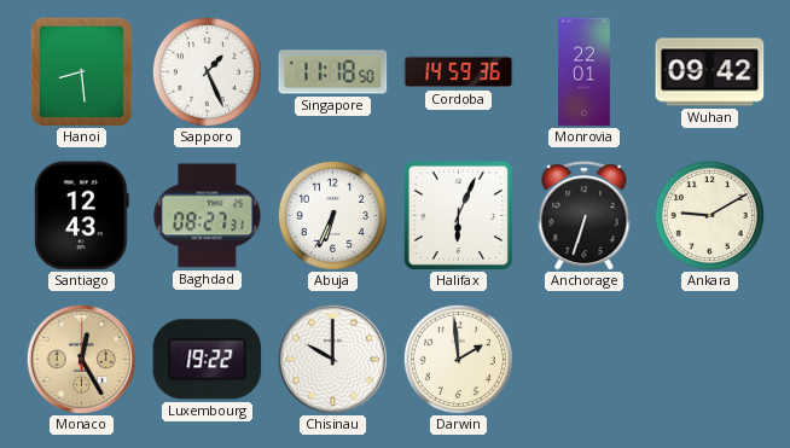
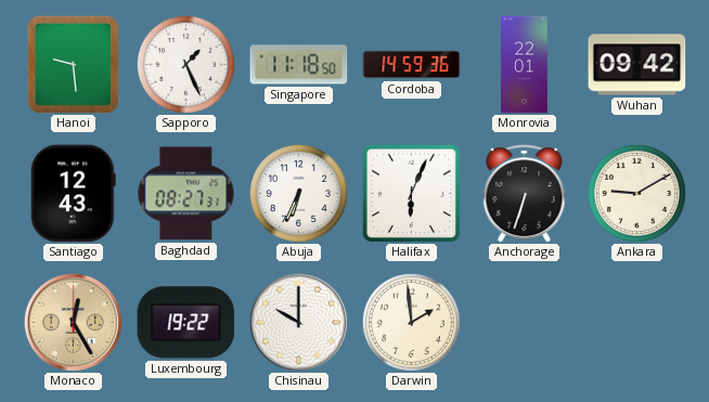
Hanoi: 8:29 -> 9:29
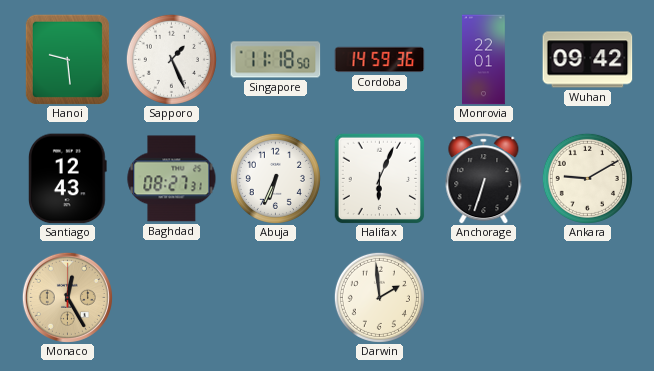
Luxembourg: 19:22 -> none
Chisinau: 10:00 -> none
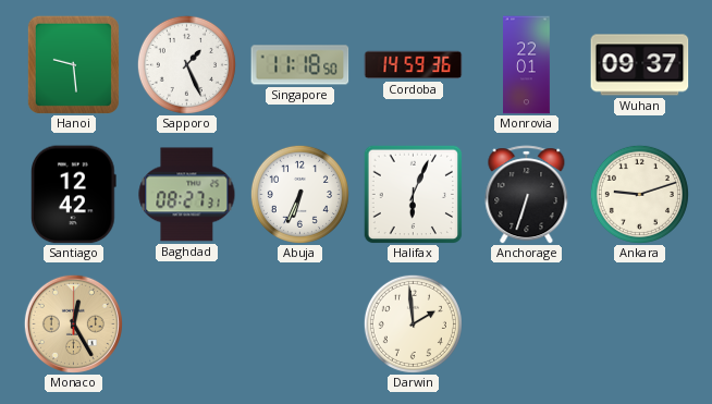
Wuhan: 09:42 -> 09:37
Santiago: 12:43 -> 12:42
Ankara: 9:10 -> 9:12
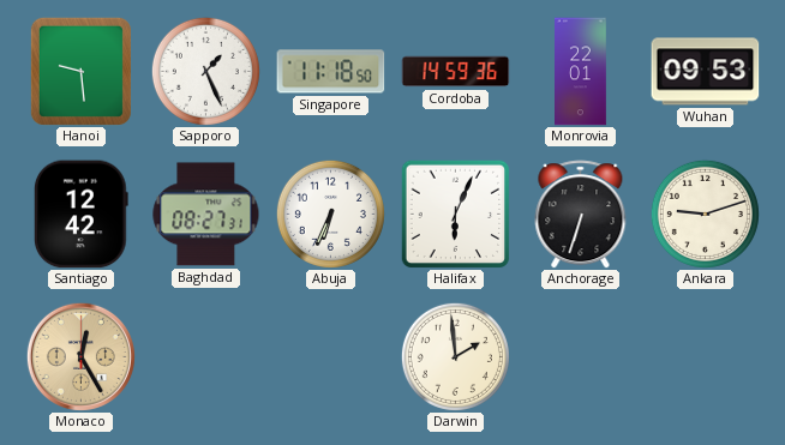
Wuhan: 09:37 -> 09:53
